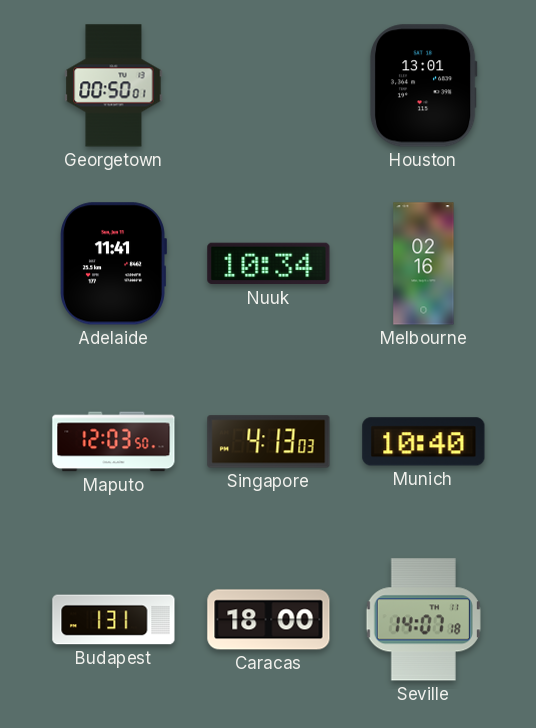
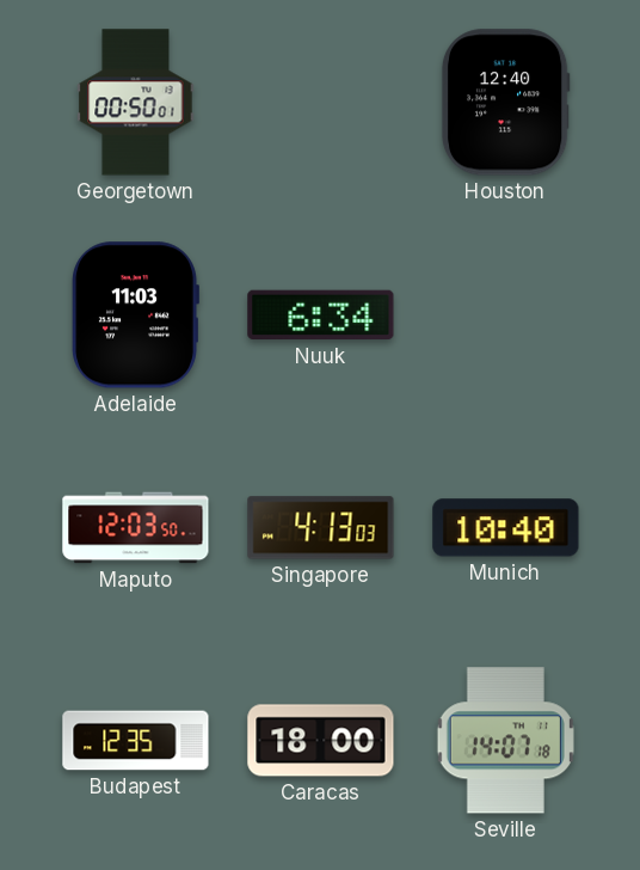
Houston: 13:01 -> 12:40
Adelaide: 11:41 -> 11:03
Nuuk: 10:34 -> 6:34
Melbourne: 02:16 -> none
Budapest: 1:31 -> 12:35
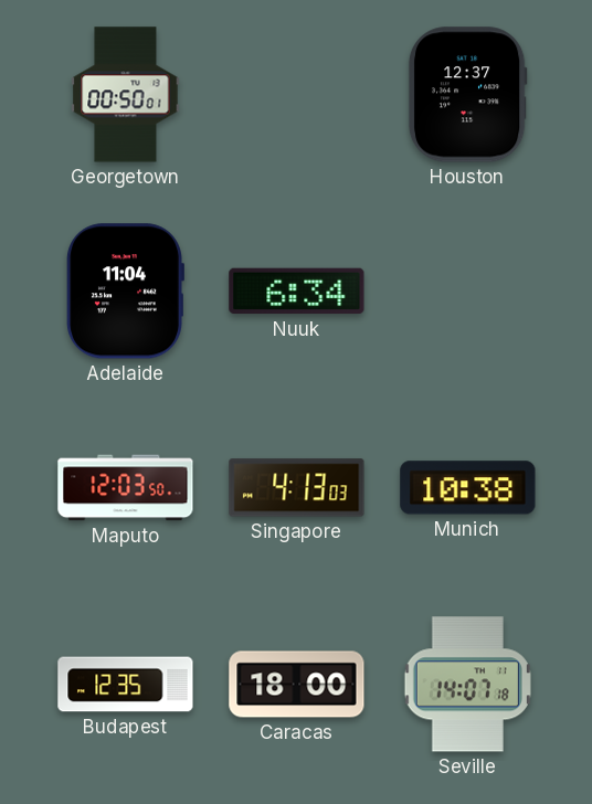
Houston: 12:40 -> 12:37
Adelaide: 11:03 -> 11:04
Munich: 10:40 -> 10:38
